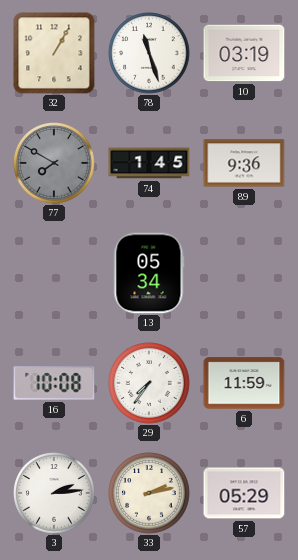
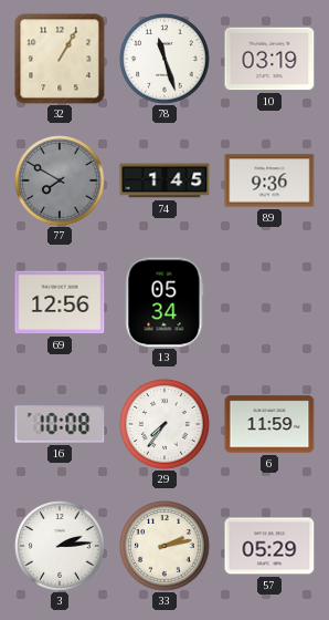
69: none -> 12:56
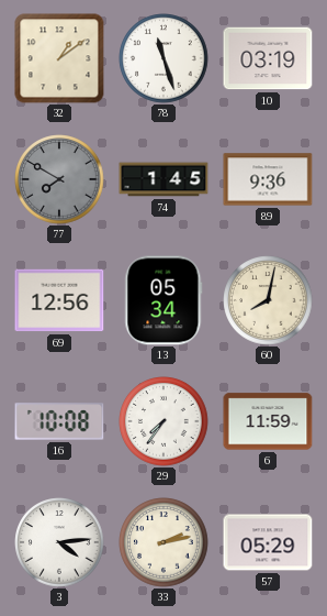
32: 1:05 -> 1:09
60: none -> 8:02
3: 2:14 -> 4:14
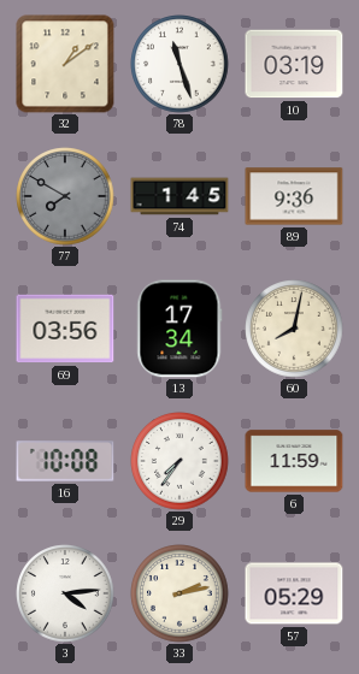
69: 12:56 -> 03:56
13: 05:34 -> 17:34
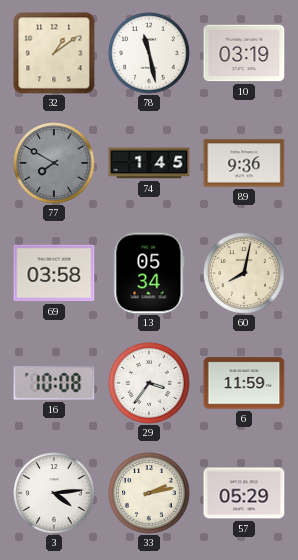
78: 11:27 -> 11:28
69: 03:56 -> 03:58
13: 17:34 -> 05:34
29: 7:36 -> 3:36
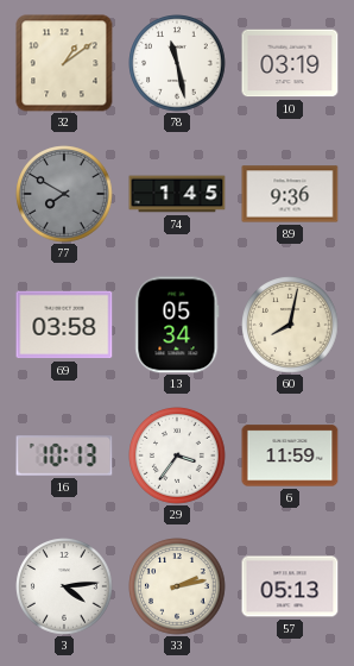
16: 10:08 -> 10:13
57: 05:29 -> 05:13
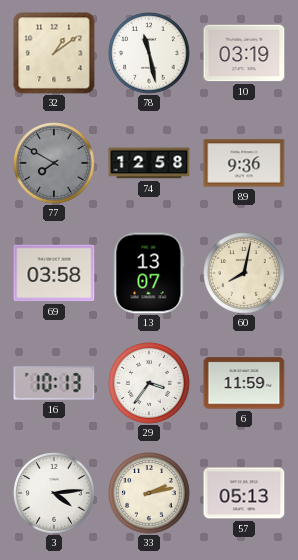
74: 1:45 -> 12:58
13: 05:34 -> 13:07
